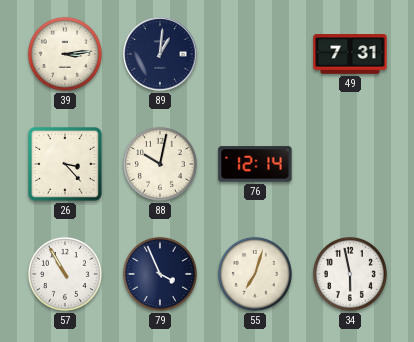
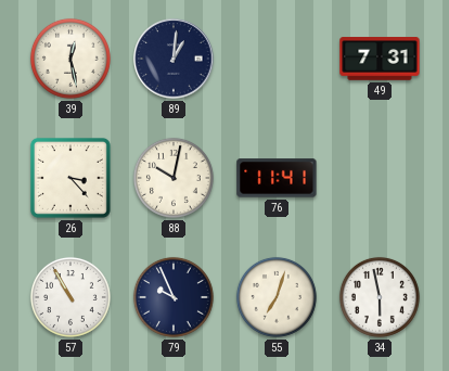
39: 3:14 -> 12:28
76: 12:14 -> 11:41
79: 3:56 -> 9:56
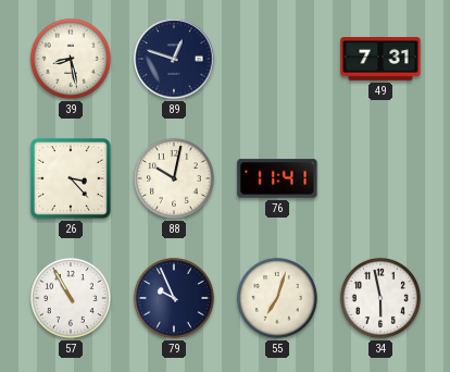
39: 12:28 -> 8:28
89: 1:01 -> 12:48
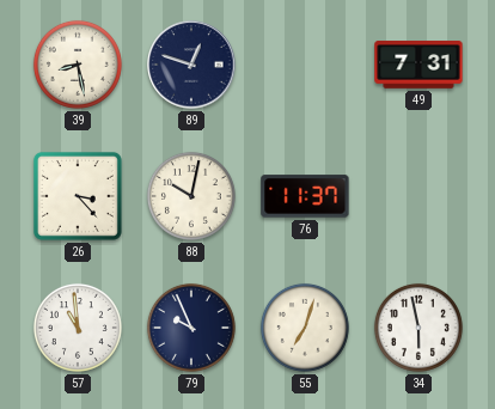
76: 11:41 -> 11:37
57: 10:55 -> 10:59
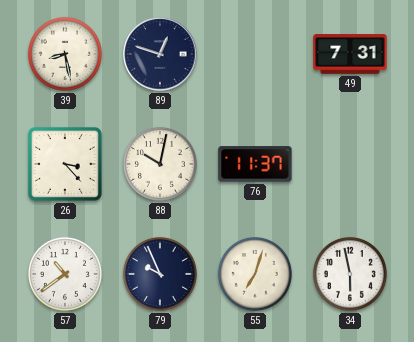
57: 10:59 -> 10:39
